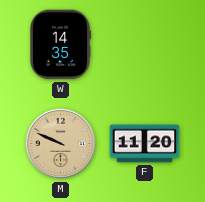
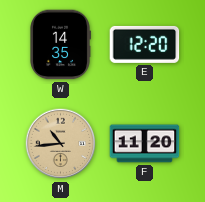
E: none -> 12:20
M: 9:49 -> 10:44
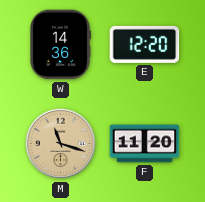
W: 14:35 -> 14:36
M: 10:44 -> 11:18
